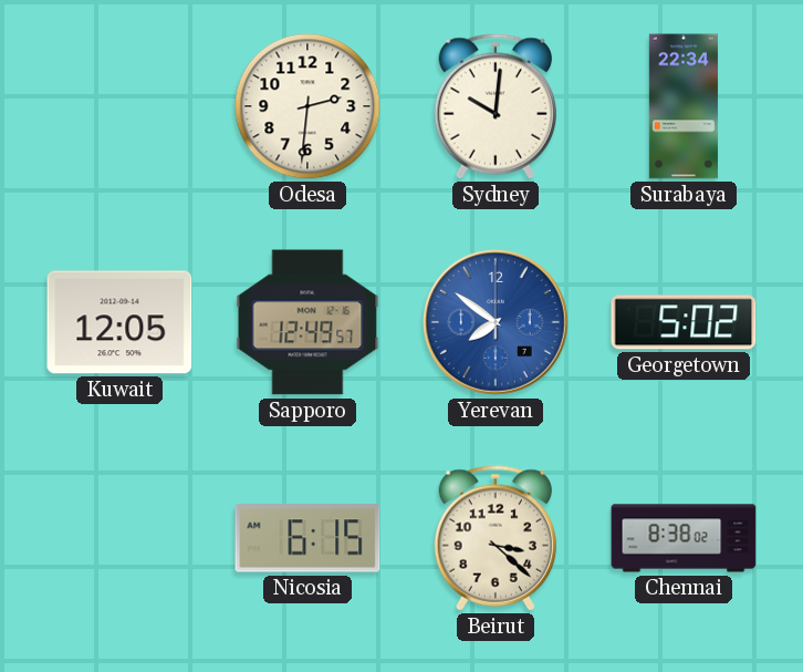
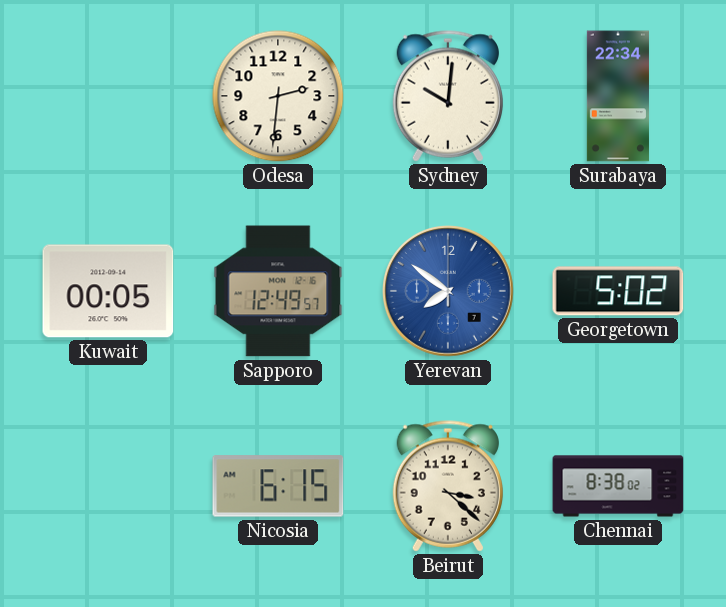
Kuwait: 12:05 -> 00:05
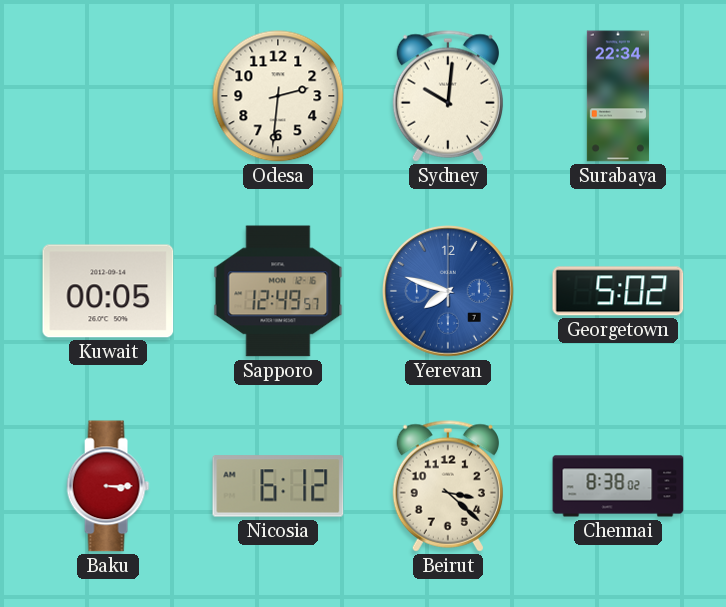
Yerevan: 7:51 -> 7:48
Baku: none -> 3:15
Nicosia: 6:15 -> 6:12
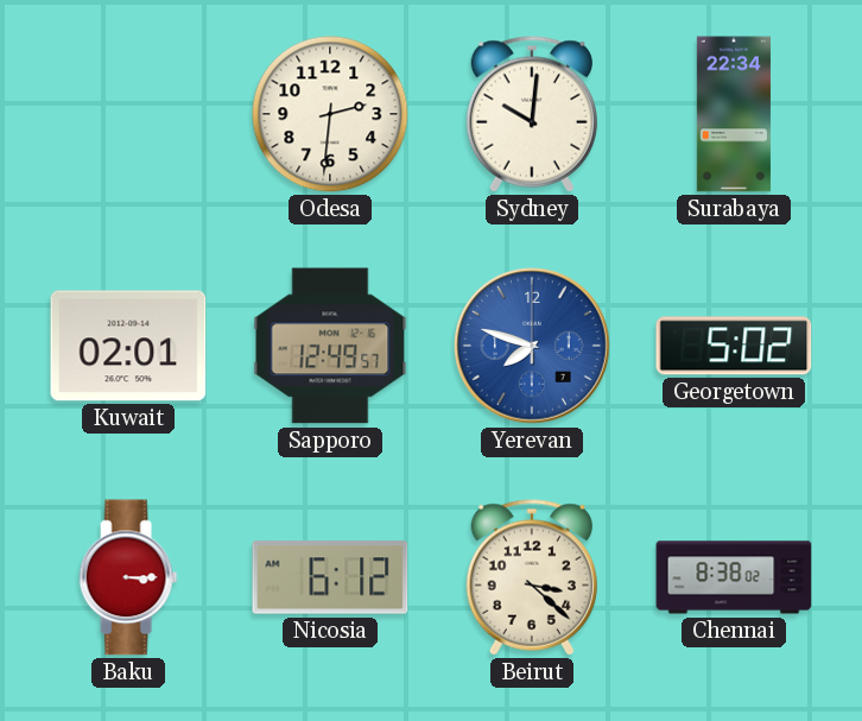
Kuwait: 00:05 -> 02:01
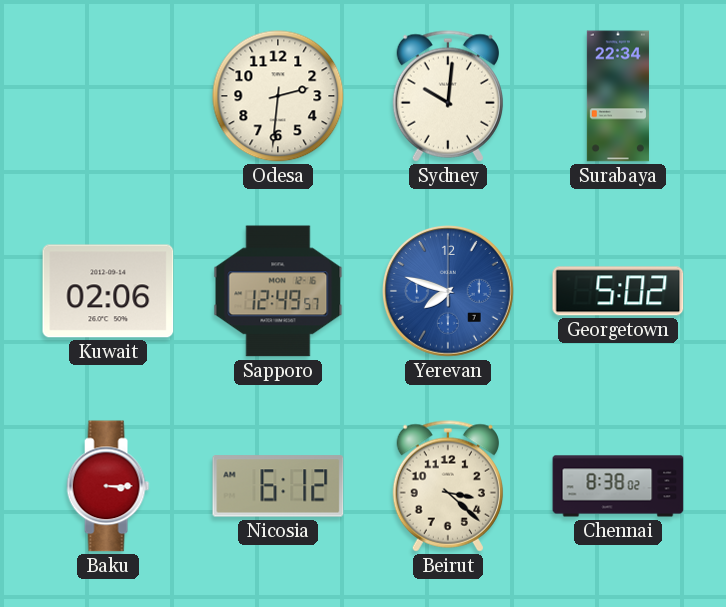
Kuwait: 02:01 -> 02:06
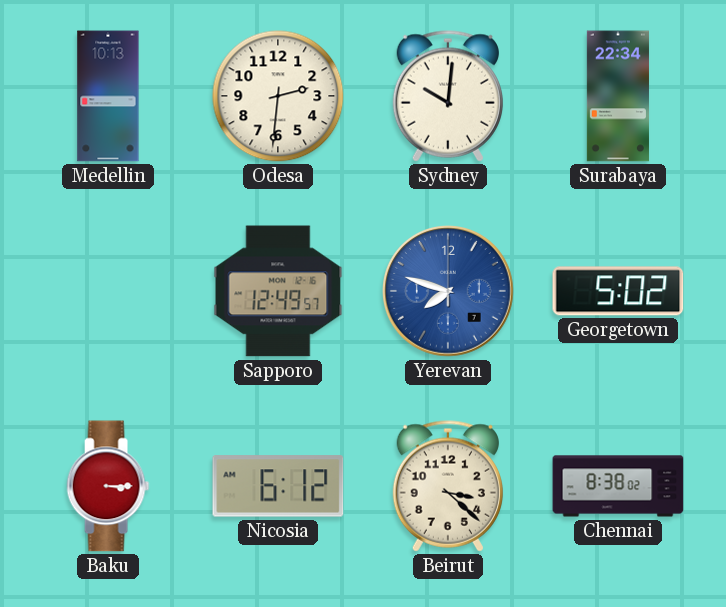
Medellin: none -> 10:13
Kuwait: 02:06 -> none
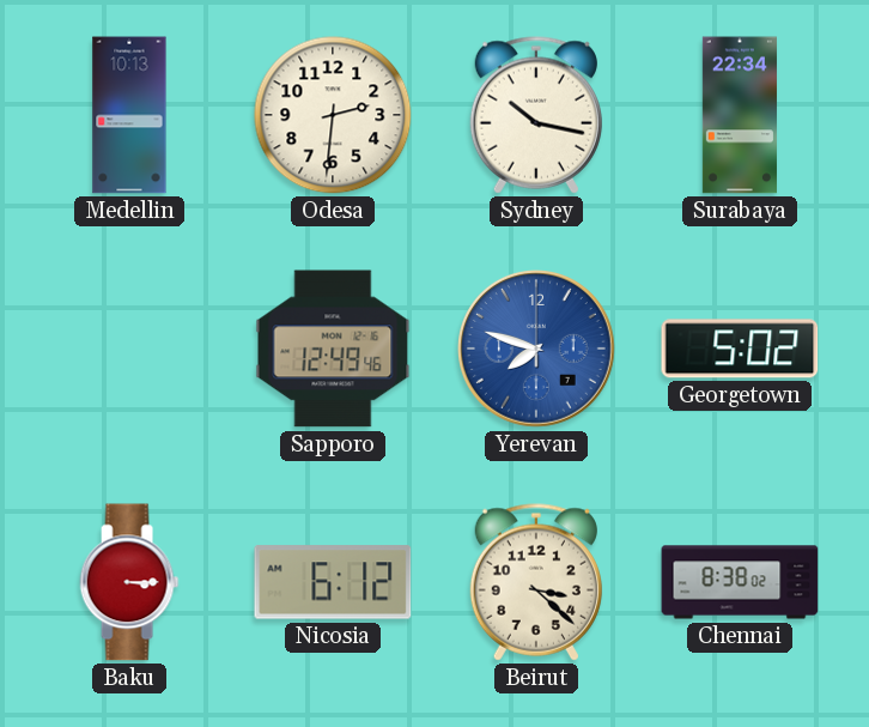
Sydney: 10:01 -> 10:17
Sapporo: 12:49:57 -> 12:49:46
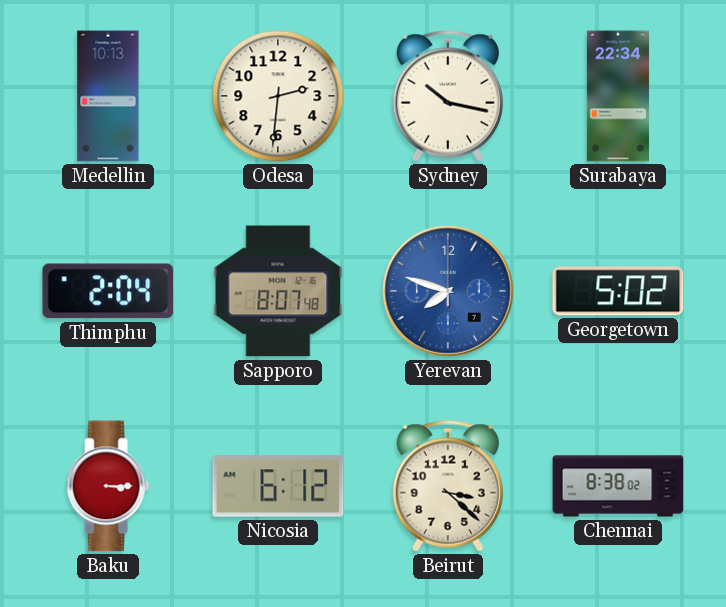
Thimphu: none -> 2:04
Sapporo: 12:49 -> 8:07
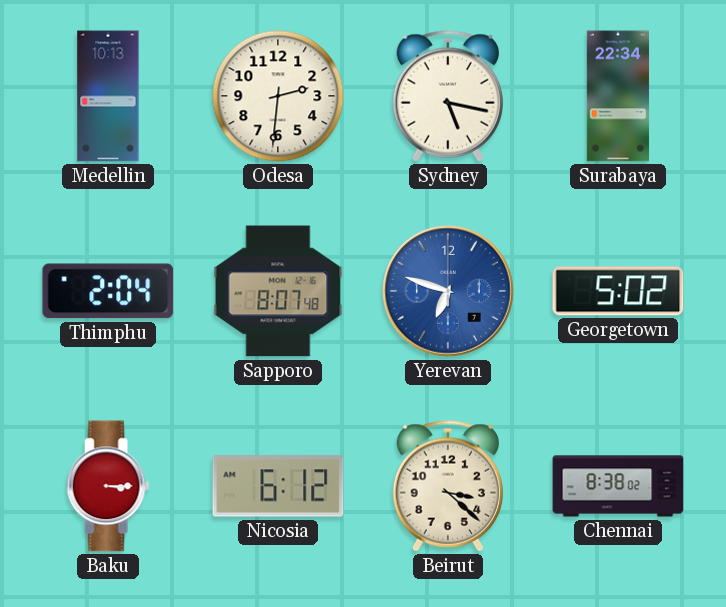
Sydney: 10:17 -> 5:17
Yerevan: 7:48 -> 6:48
